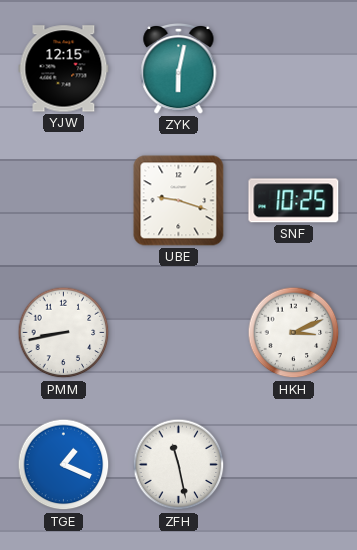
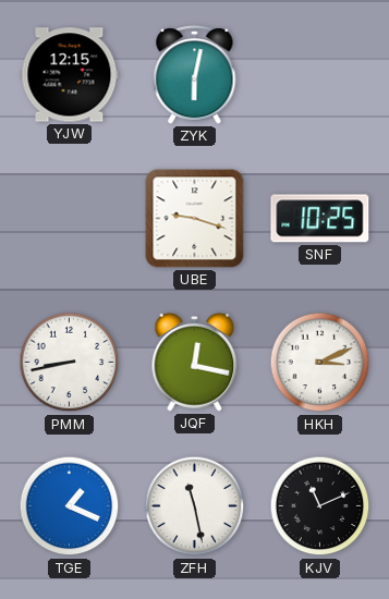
JQF: none -> 12:17
KJV: none -> 11:11
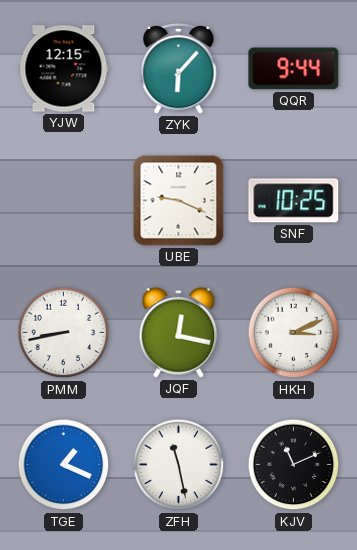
ZYK: 6:02 -> 6:07
QQR: none -> 9:44
UBE: 9:18 -> 9:19
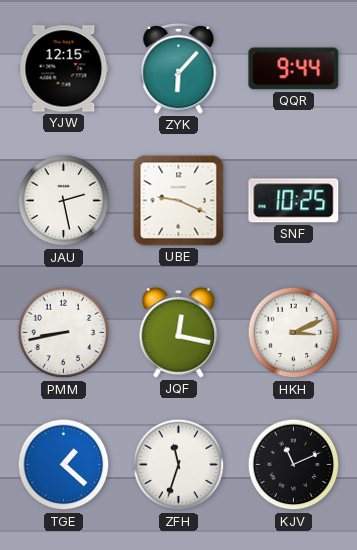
JAU: none -> 2:28
TGE: 1:19 -> 1:22
ZFH: 11:28 -> 11:33
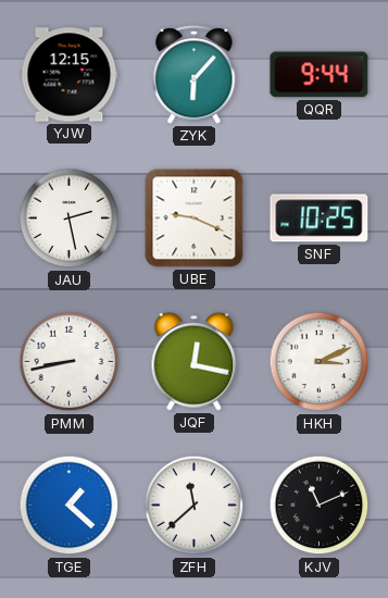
ZFH: 11:33 -> 11:38
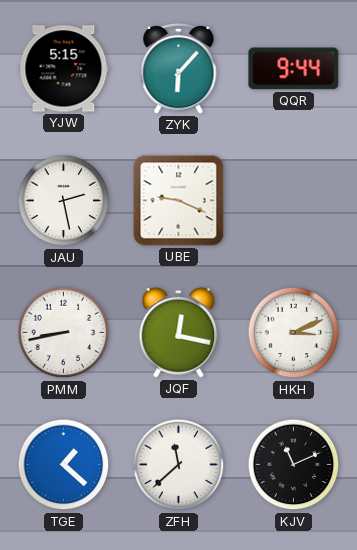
YJW: 12:15 -> 5:15
SNF: 10:25 -> none
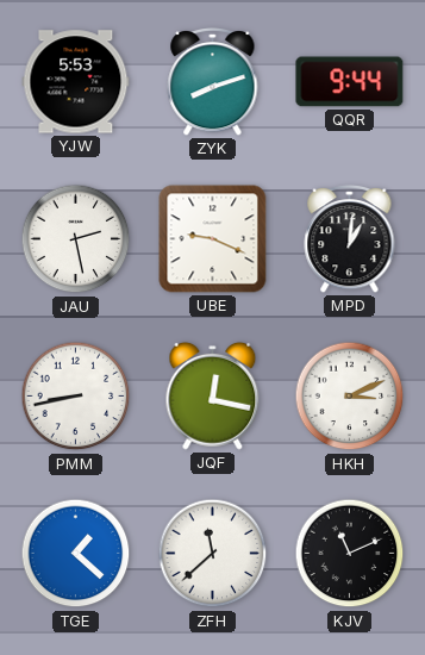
YJW: 5:15 -> 5:53
ZYK: 6:07 -> 8:12
MPD: none -> 1:01
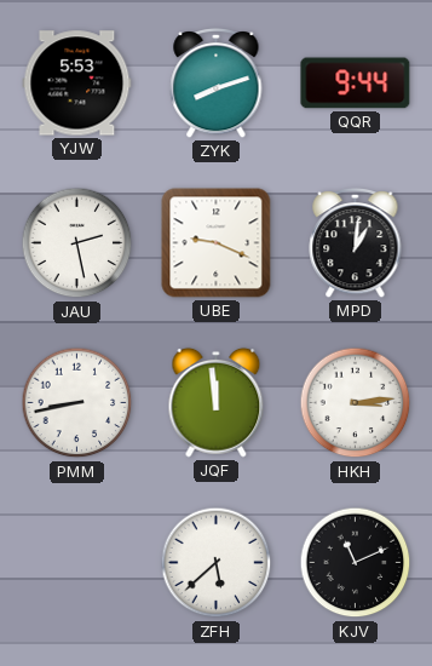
JQF: 12:17 -> 11:59
HKH: 3:11 -> 3:14
TGE: 1:22 -> none
ZFH: 11:38 -> 5:38
